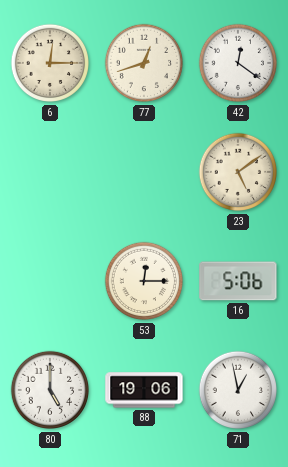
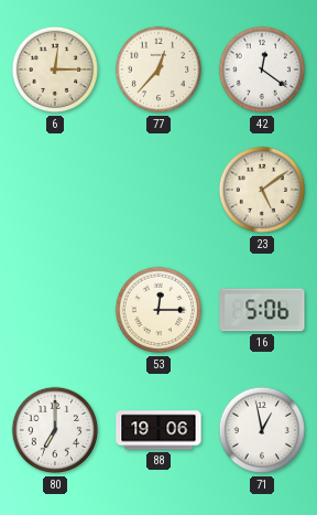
77: 12:42 -> 12:37
80: 5:00 -> 7:00
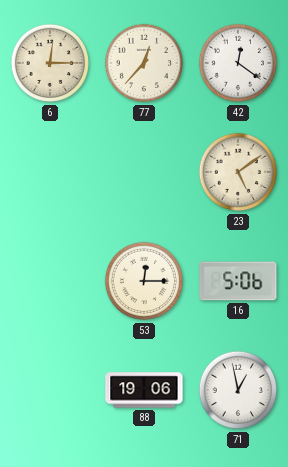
80: 7:00 -> none
